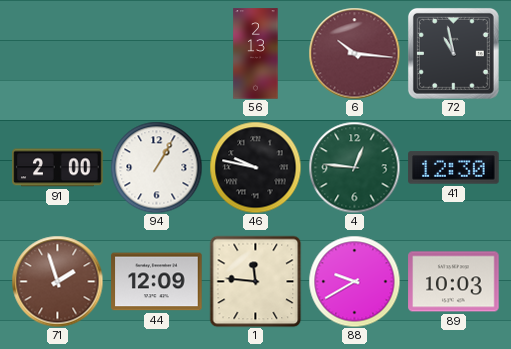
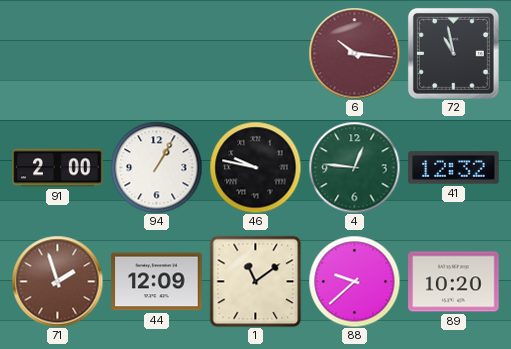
56: 2:13 -> none
41: 12:30 -> 12:32
1: 11:46 -> 11:09
88: 9:40 -> 9:38
89: 10:03 -> 10:20
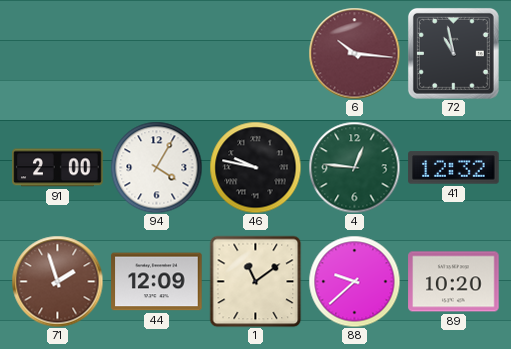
94: 1:05 -> 4:05
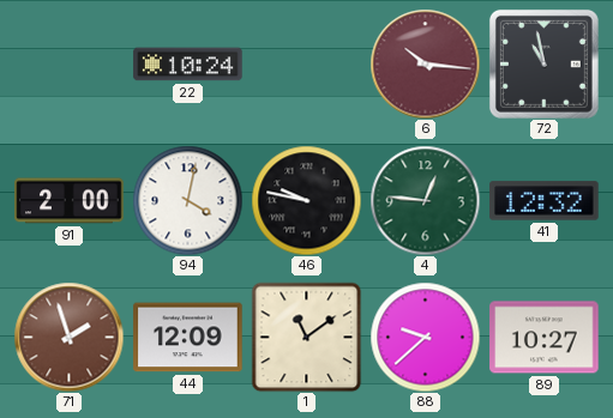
22: none -> 10:24
94: 4:05 -> 4:02
89: 10:20 -> 10:27
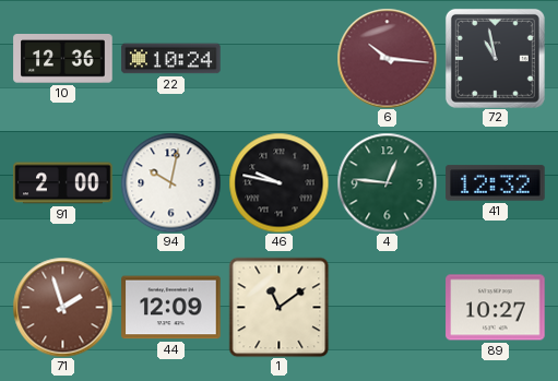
10: none -> 12:36
94: 4:02 -> 10:02
88: 9:38 -> none
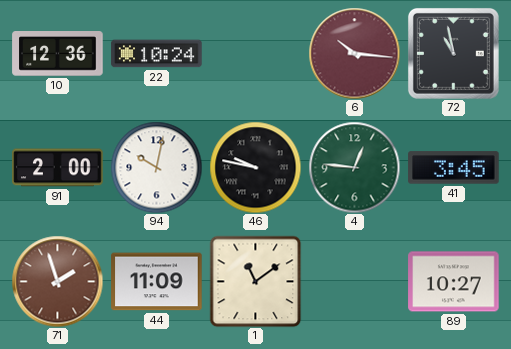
41: 12:32 -> 3:45
44: 12:09 -> 11:09
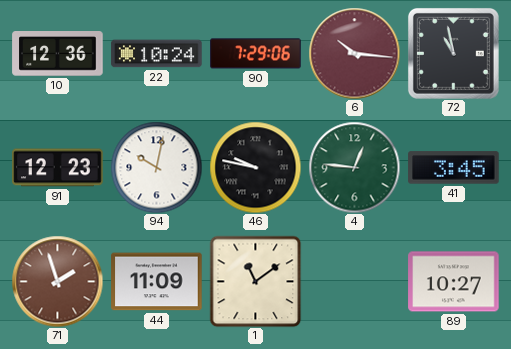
90: none -> 7:29
91: 2:00 -> 12:23
